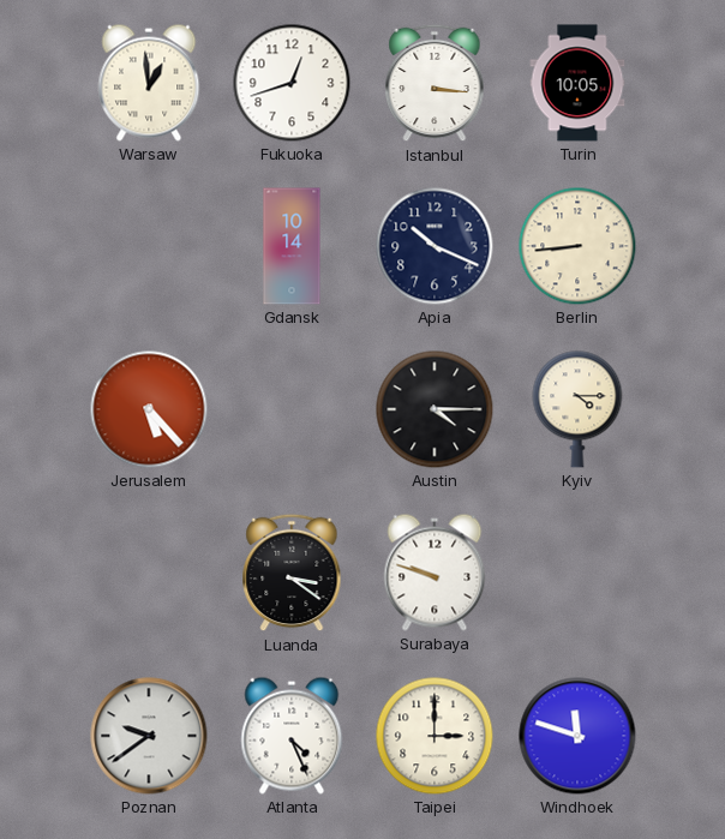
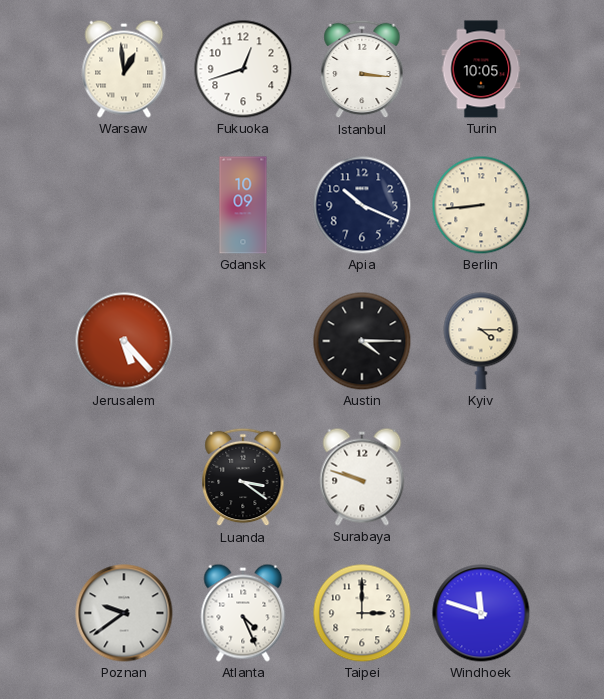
Gdansk: 10:14 -> 10:09
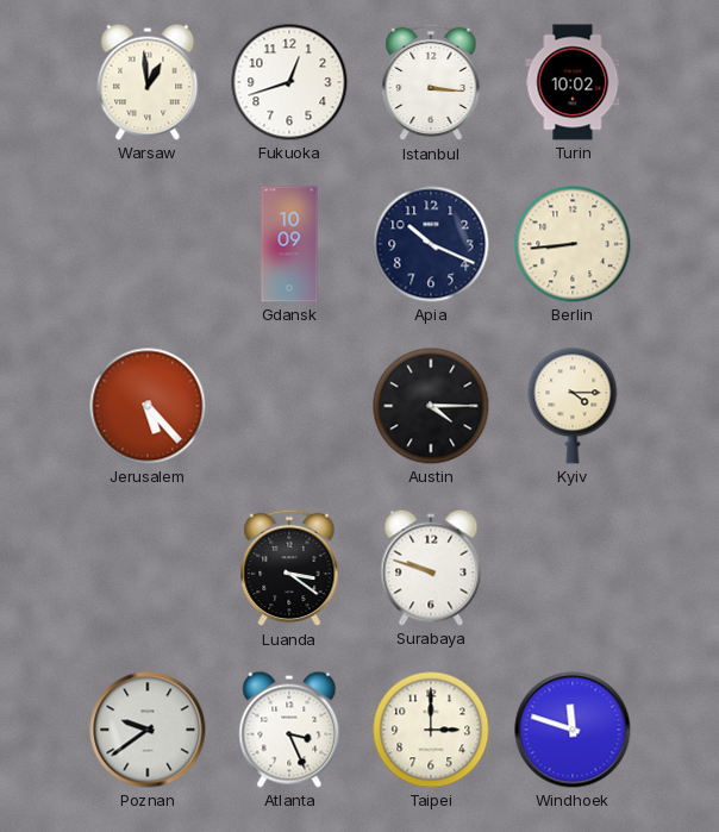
Turin: 10:05 -> 10:02
Atlanta: 4:26 -> 3:26
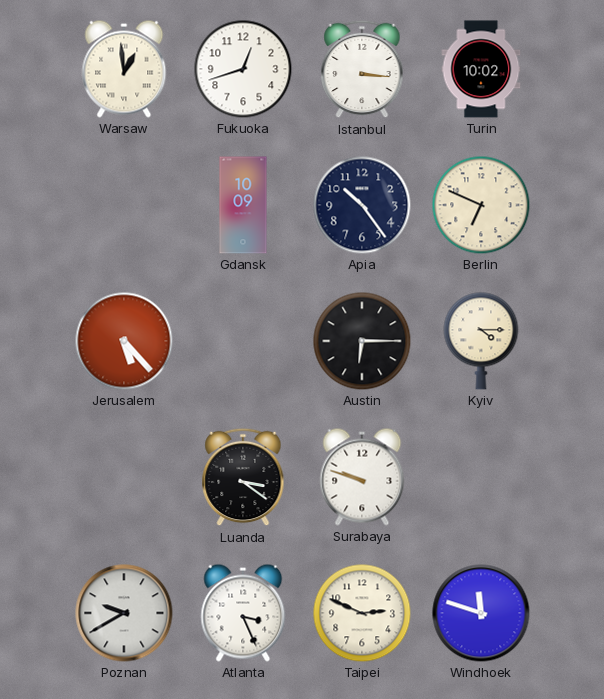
Apia: 10:19 -> 10:24
Berlin: 8:44 -> 6:49
Austin: 4:15 -> 6:15
Poznan: 9:39 -> 9:40
Taipei: 3:00 -> 2:49
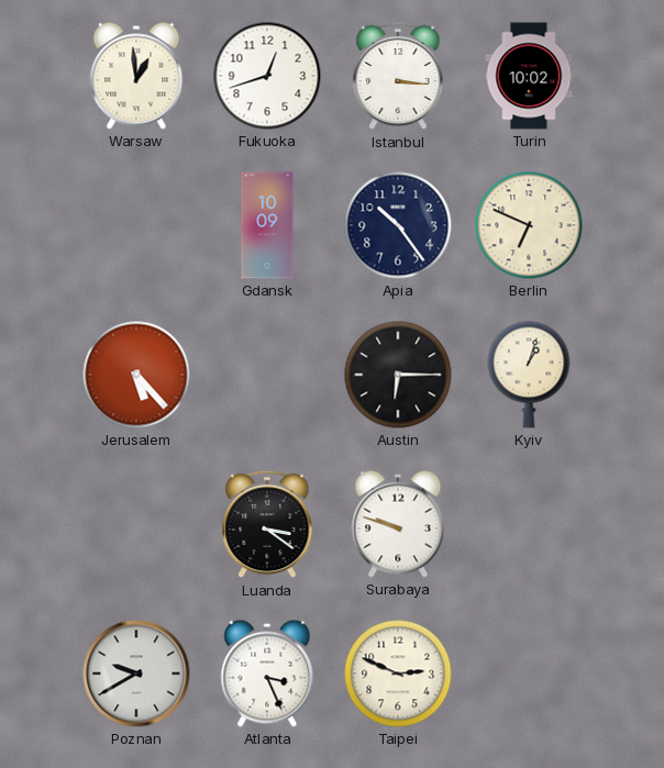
Kyiv: 4:15 -> 1:03
Windhoek: 11:48 -> none
